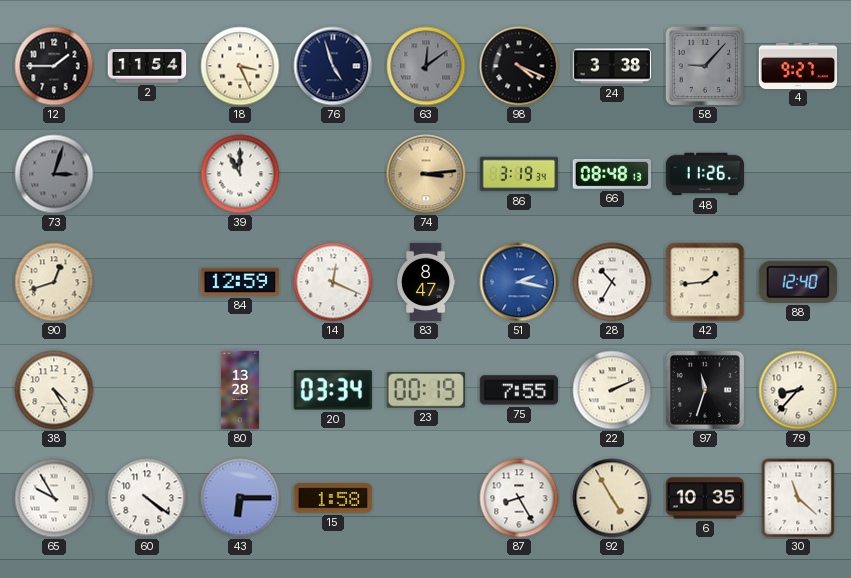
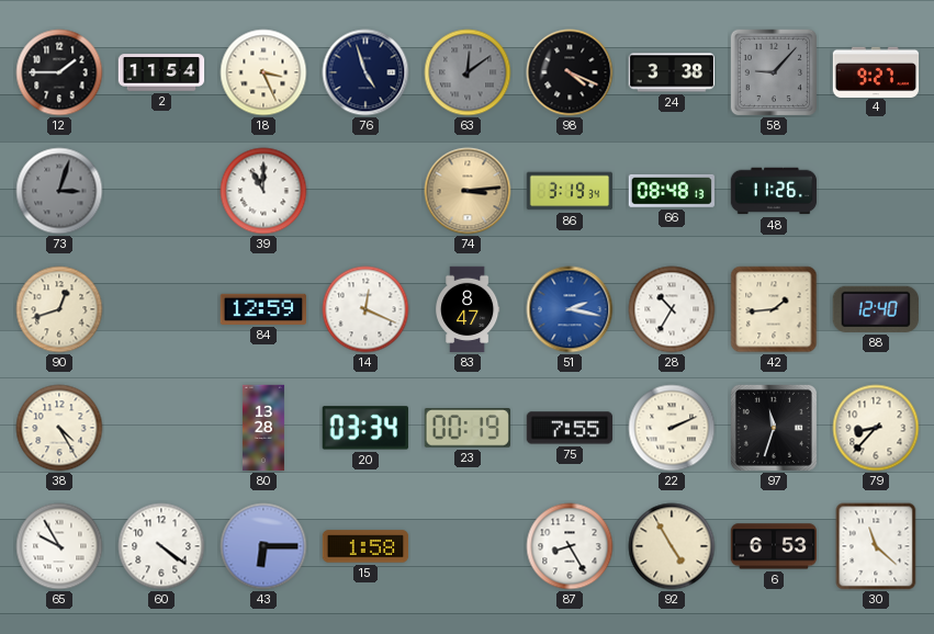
6: 10:35 -> 6:53
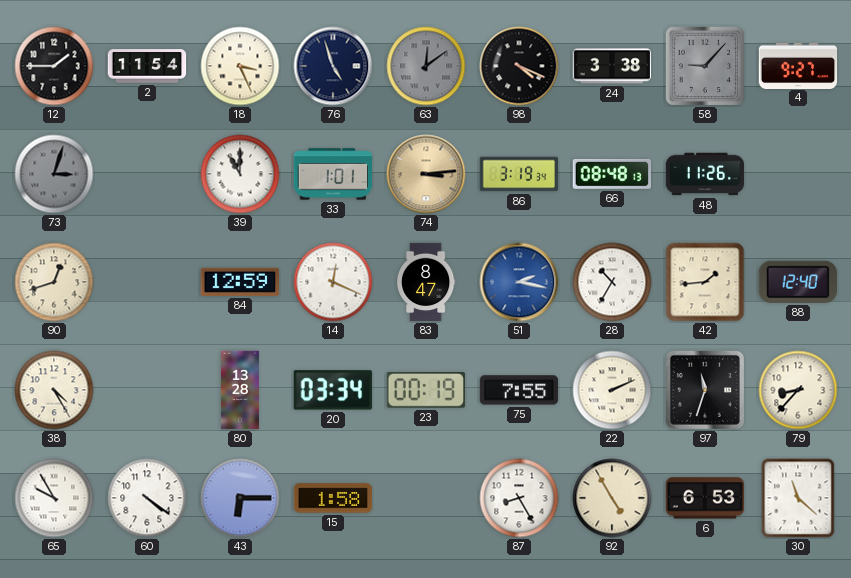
33: none -> 1:01
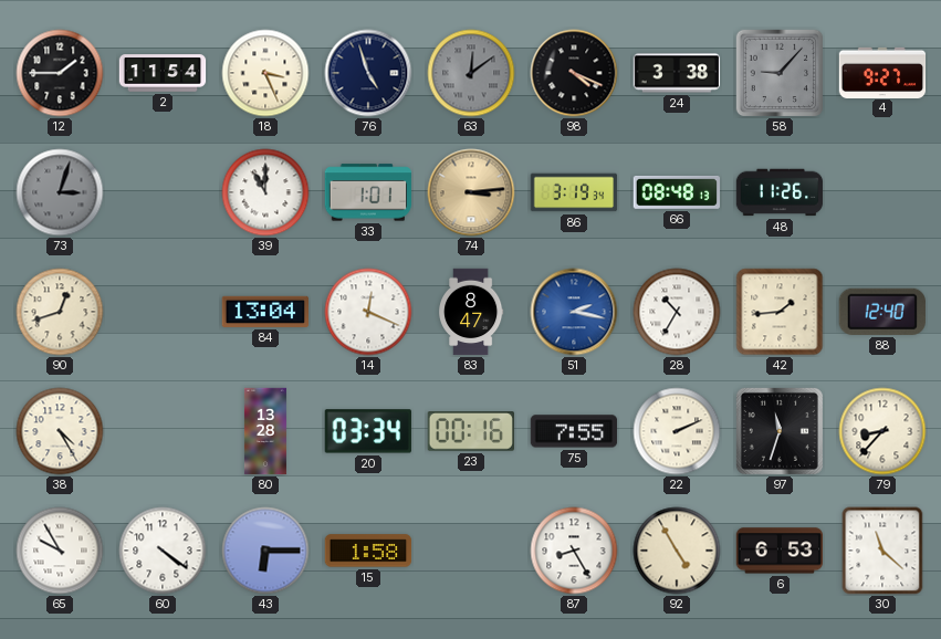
84: 12:59 -> 13:04
23: 00:19 -> 00:16
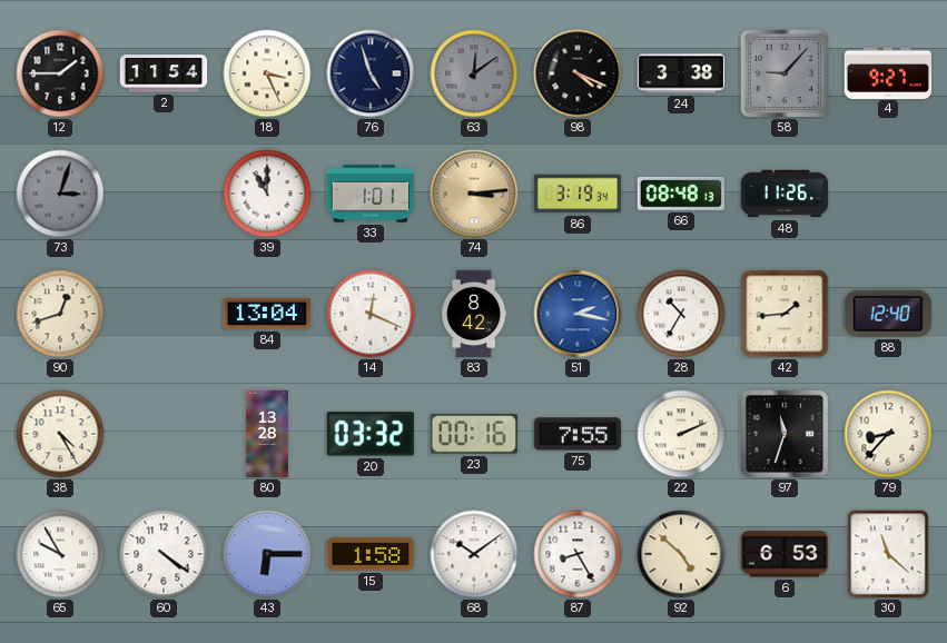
83: 8:47 -> 8:42
20: 03:34 -> 03:32
68: none -> 10:09
92: 4:55 -> 4:52
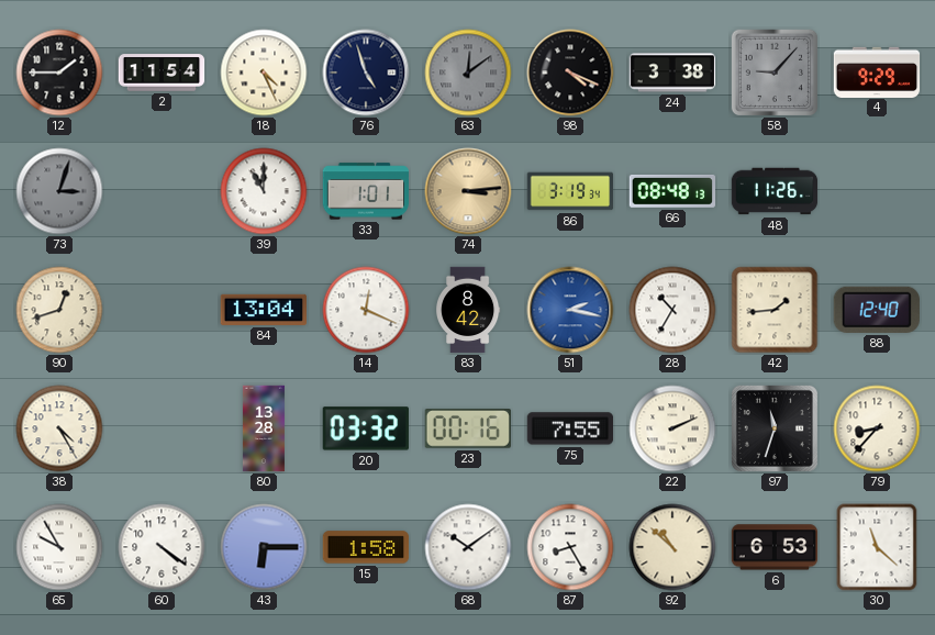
18: 3:26 -> 4:26
4: 9:27 -> 9:29
92: 4:52 -> 10:52
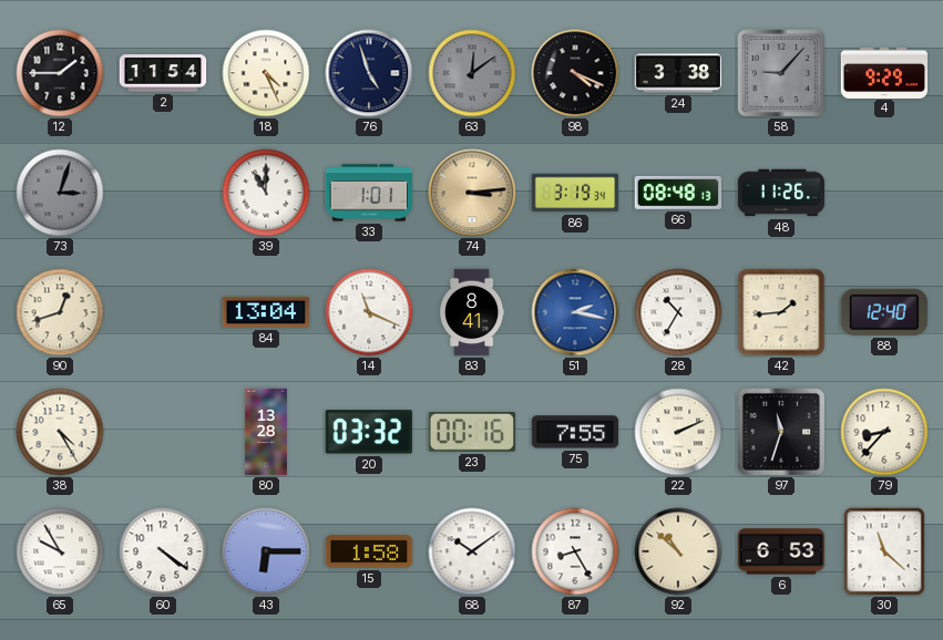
14: 12:19 -> 11:19
83: 8:42 -> 8:41
